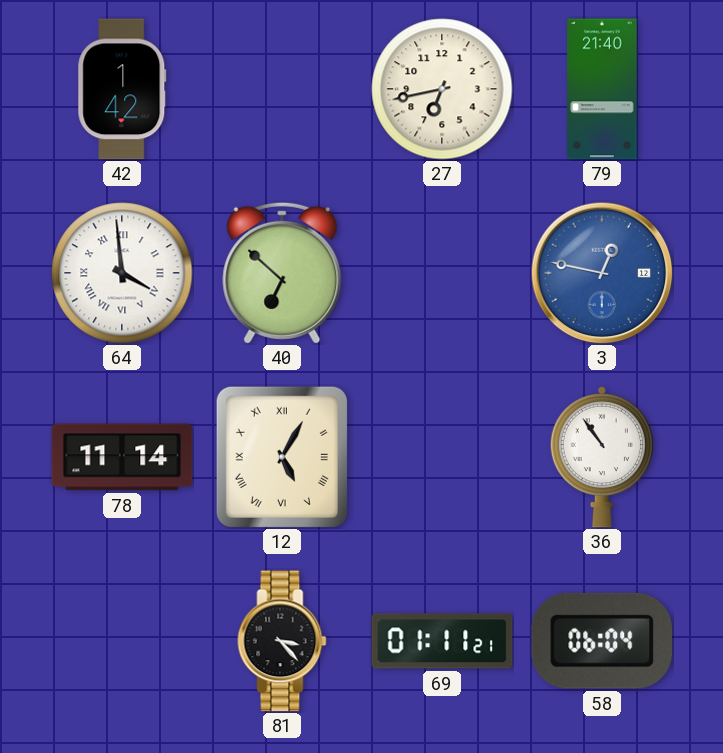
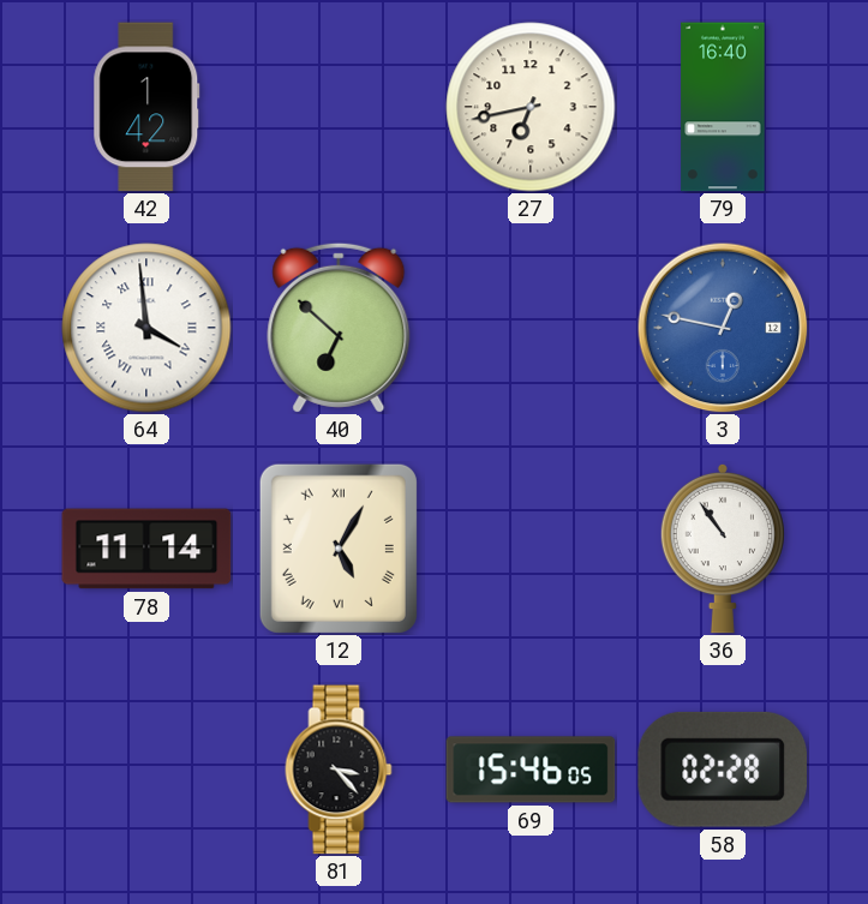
79: 21:40 -> 16:40
69: 01:11 -> 15:46
58: 06:04 -> 02:28
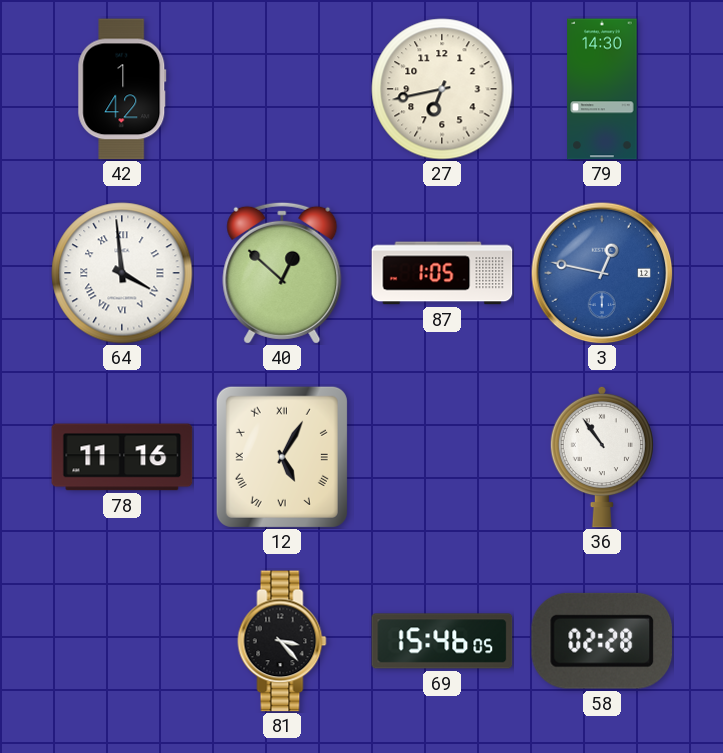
79: 16:40 -> 14:30
40: 6:52 -> 12:52
87: none -> 1:05
78: 11:14 -> 11:16
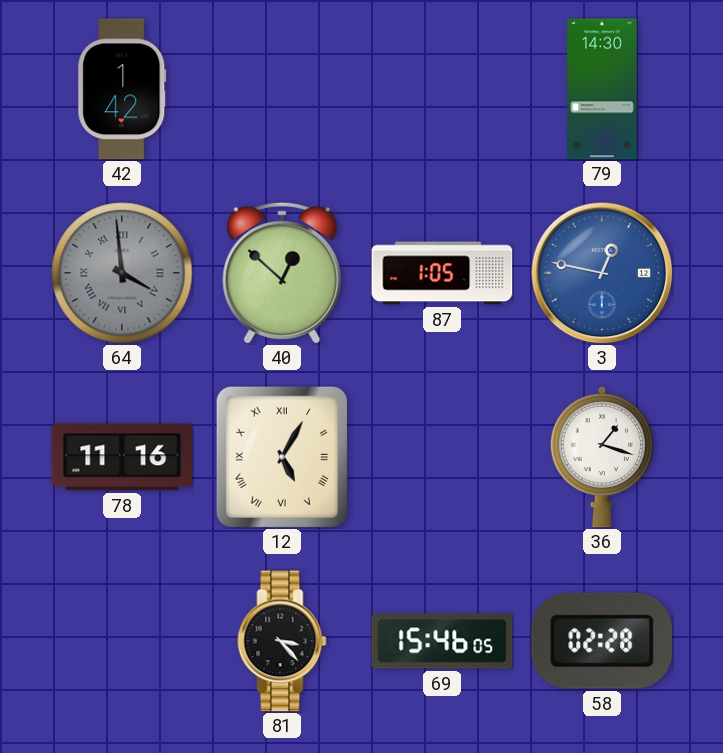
27: 6:43 -> none
64 dial: white -> grey
36: 10:54 -> 1:18
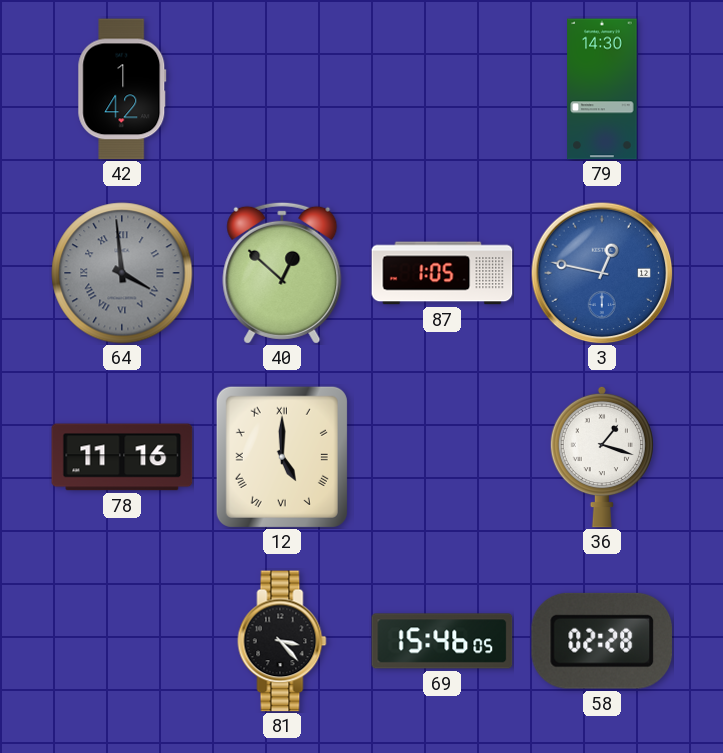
12: 5:05 -> 5:00
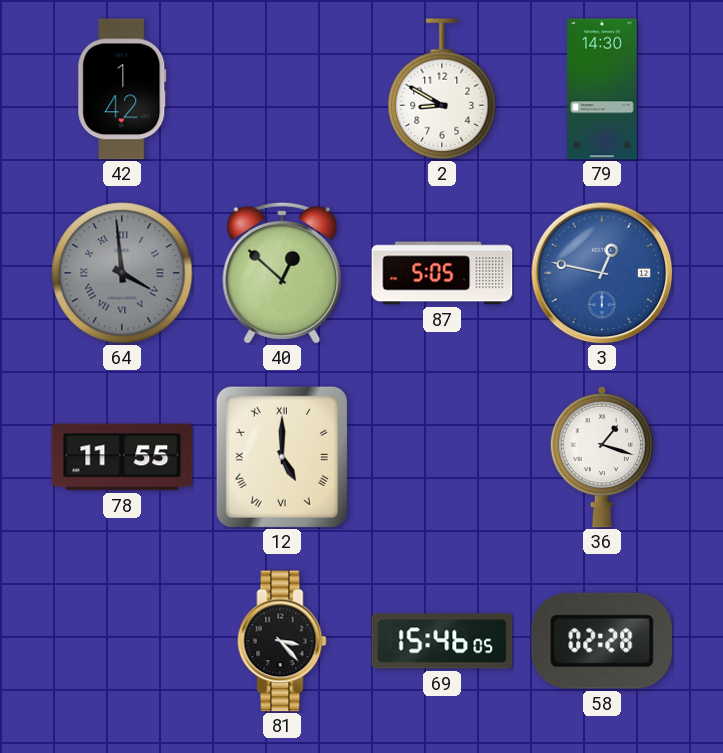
2: none -> 8:50
87: 1:05 -> 5:05
78: 11:16 -> 11:55
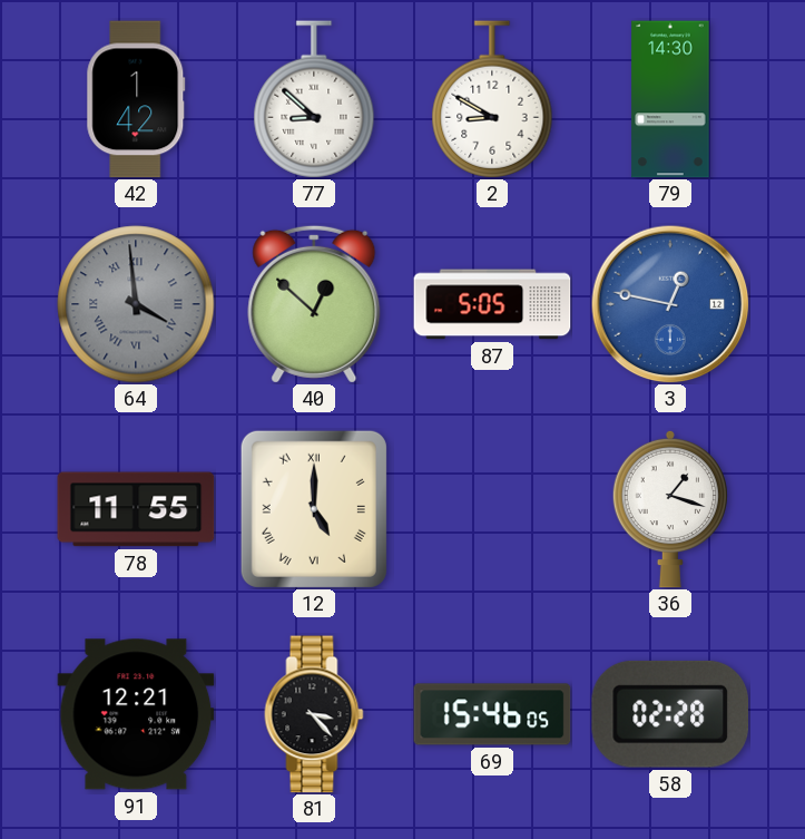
77: none -> 8:52
91: none -> 12:21
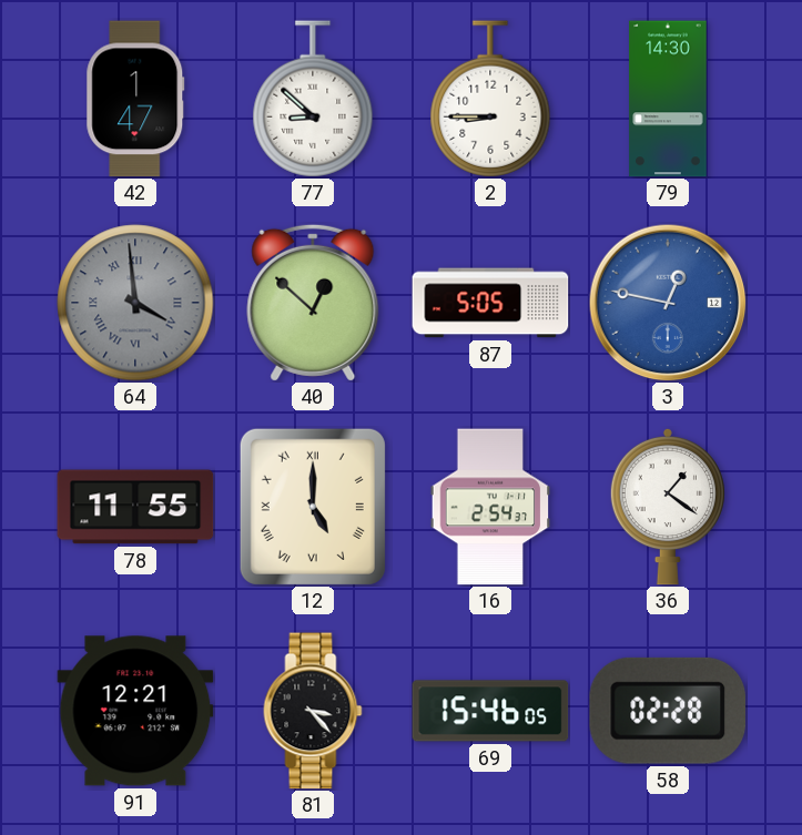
42: 1:42 -> 1:47
2: 8:50 -> 8:45
16: none -> 2:54
36: 1:18 -> 1:21
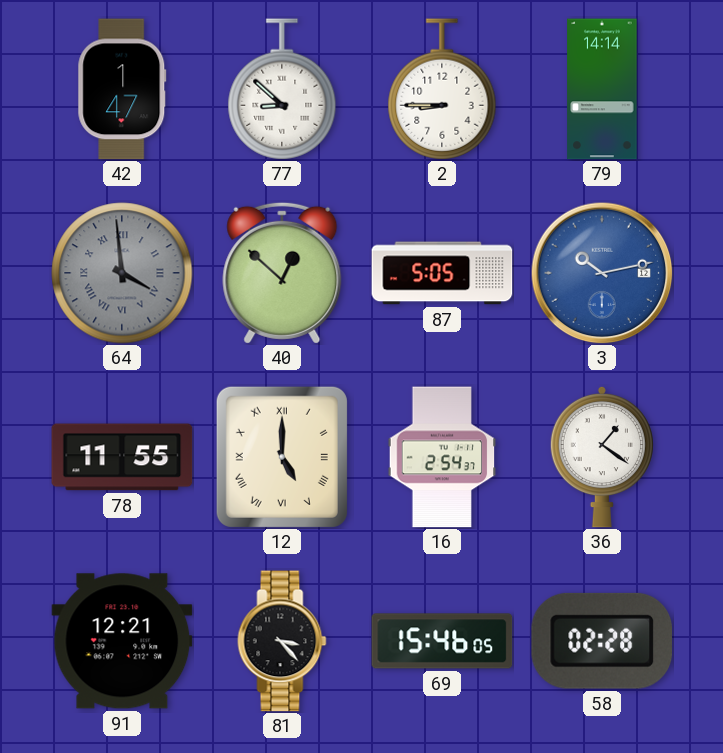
79: 14:30 -> 14:14
3: 12:47 -> 10:13
